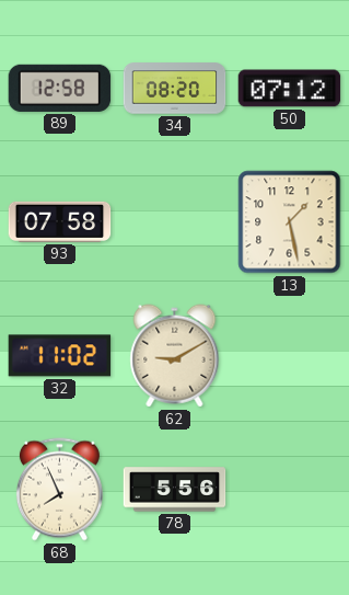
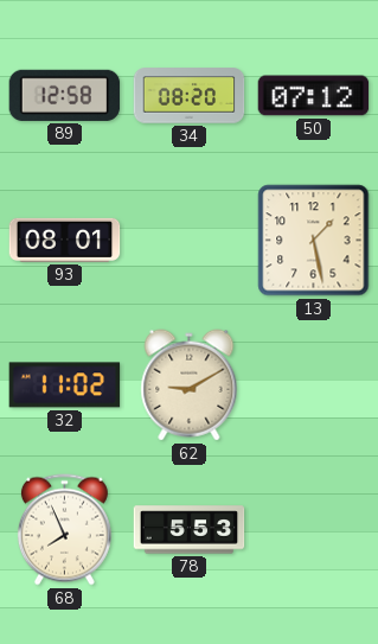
93: 07:58 -> 08:01
78: 5:56 -> 5:53
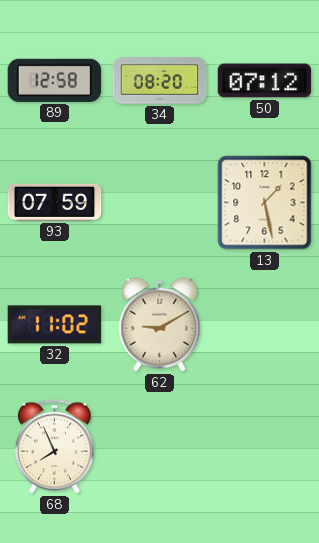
93: 08:01 -> 07:59
78: 5:53 -> none
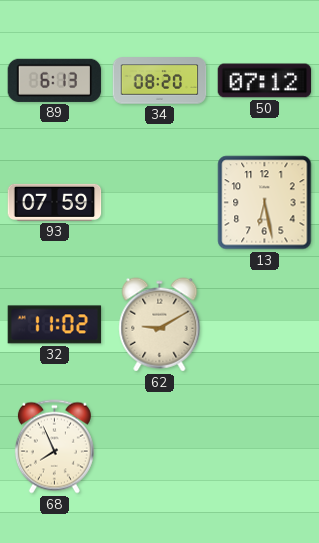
89: 12:58 -> 6:13
13: 1:28 -> 6:28
